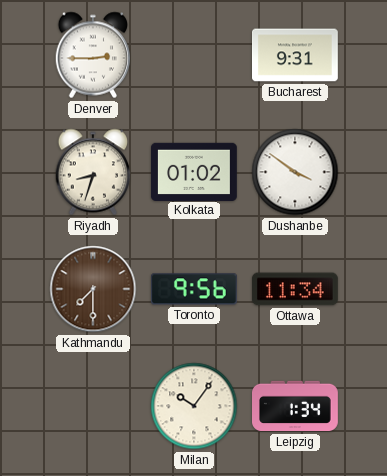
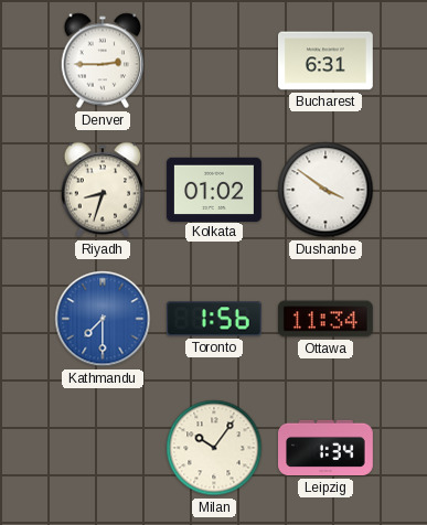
Bucharest: 9:31 -> 6:31
Kathmandu dial: brown -> blue
Toronto: 9:56 -> 1:56
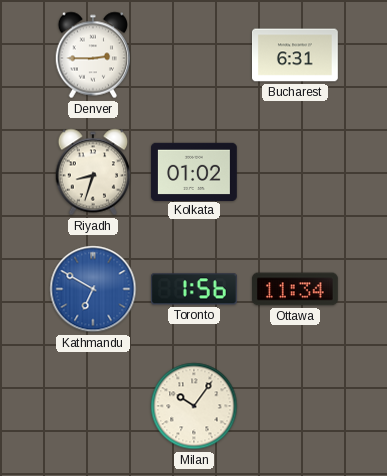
Dushanbe: 3:51 -> none
Kathmandu: 7:30 -> 6:50
Leipzig: 1:34 -> none
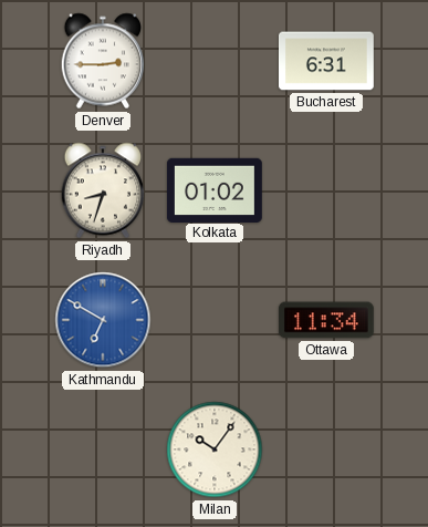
Toronto: 1:56 -> none
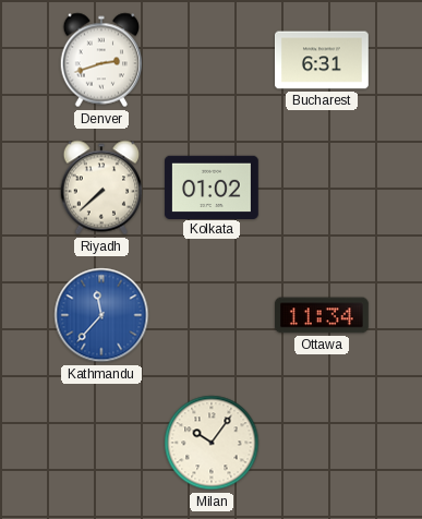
Denver: 2:45 -> 2:42
Riyadh: 8:33 -> 7:38
Kathmandu: 6:50 -> 11:37
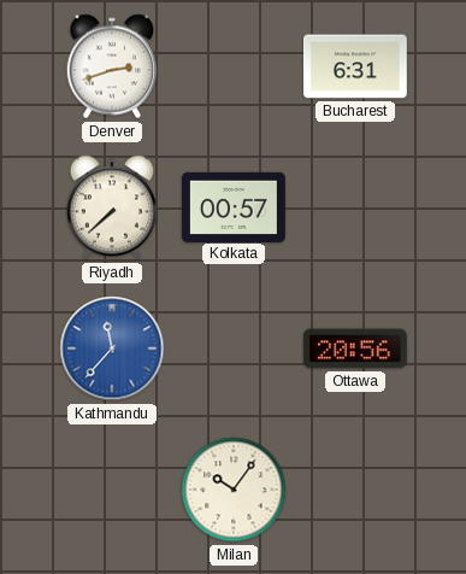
Kolkata: 01:02 -> 00:57
Ottawa: 11:34 -> 20:56
